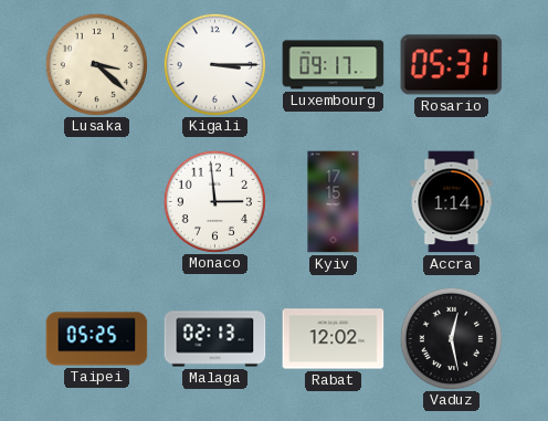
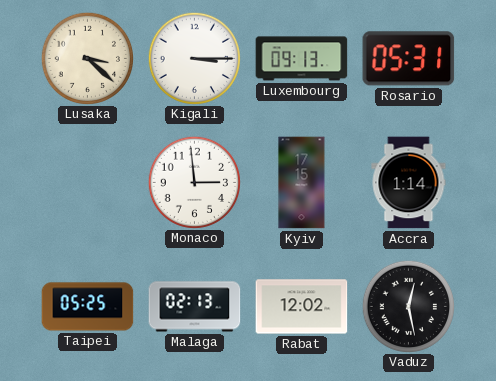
Luxembourg: 09:17 -> 09:13
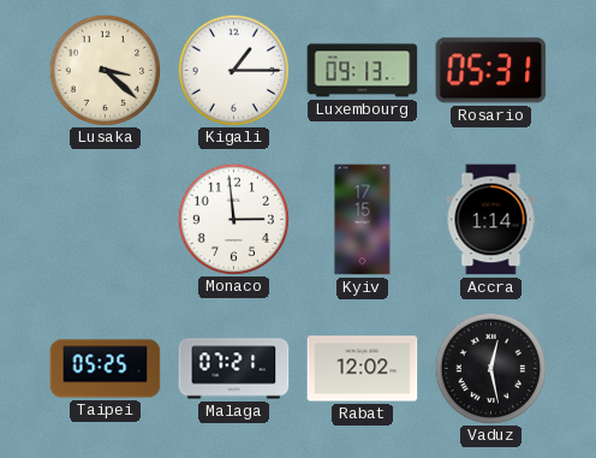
Kigali: 3:15 -> 1:15
Malaga: 02:13 -> 07:21
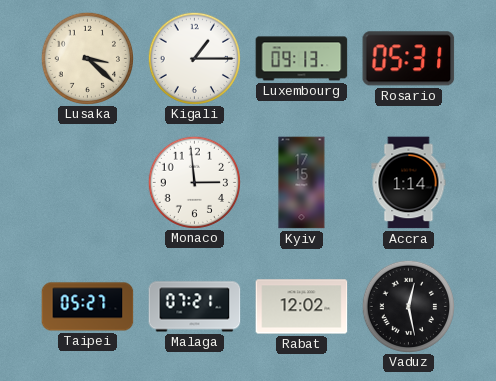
Taipei: 05:25 -> 05:27
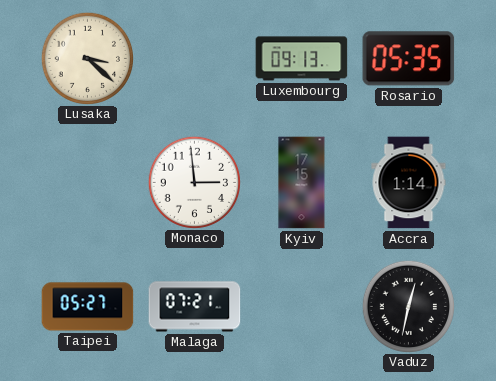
Kigali: 1:15 -> none
Rosario: 05:31 -> 05:35
Rabat: 12:02 -> none
Vaduz: 12:28 -> 12:32
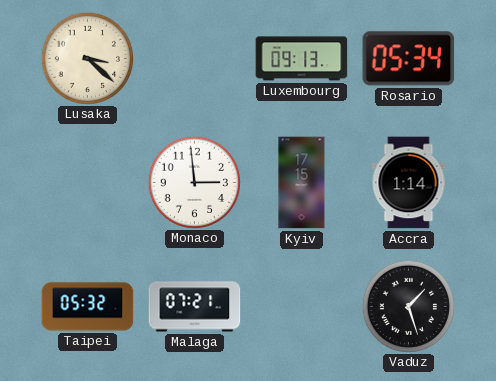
Rosario: 05:35 -> 05:34
Taipei: 05:27 -> 05:32
Vaduz: 12:32 -> 1:27
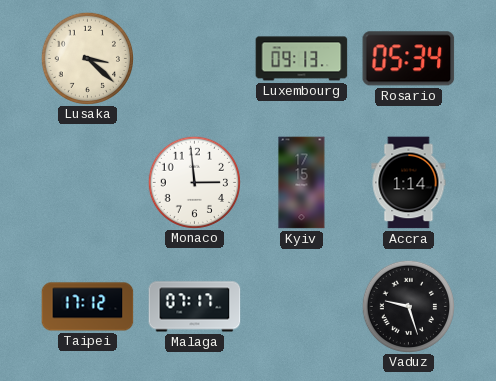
Taipei: 05:32 -> 17:12
Malaga: 07:21 -> 07:17
Vaduz: 1:27 -> 9:27
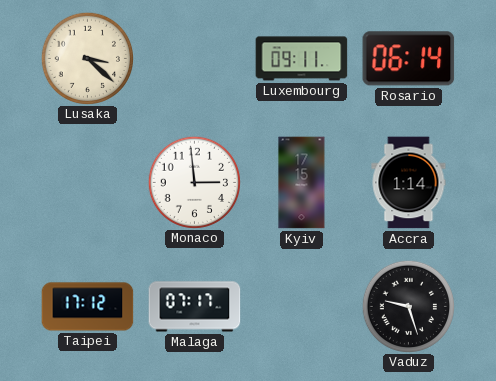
Luxembourg: 09:13 -> 09:11
Rosario: 05:34 -> 06:14
